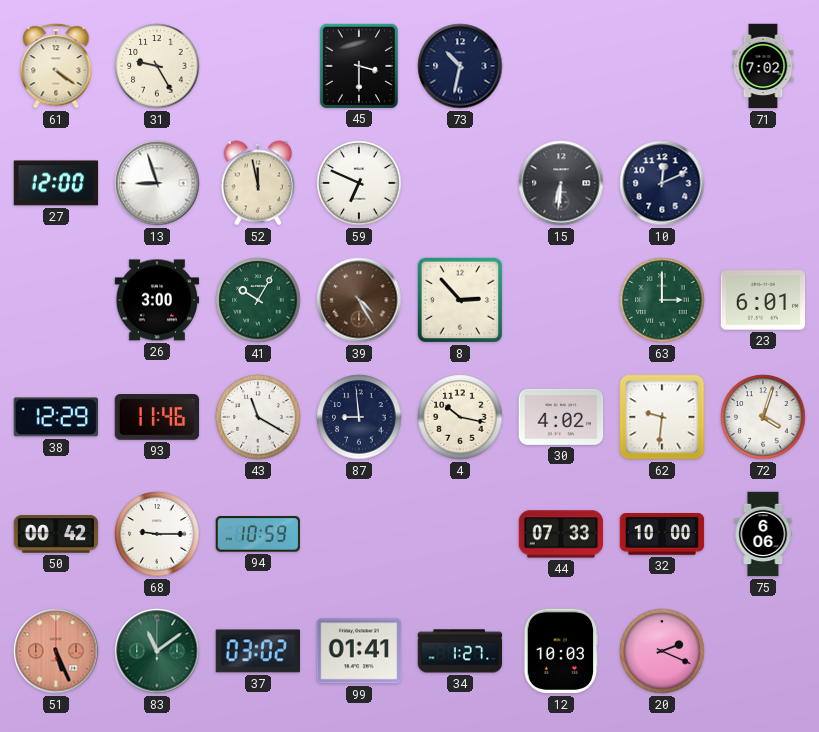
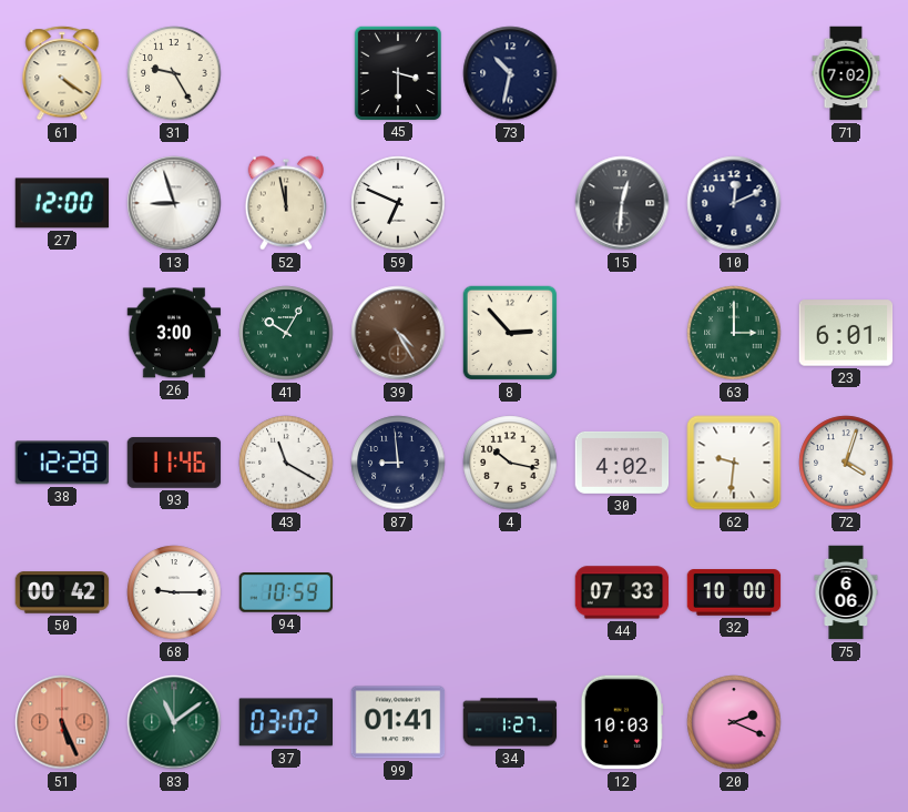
15: 6:31 -> 12:31
38: 12:29 -> 12:28
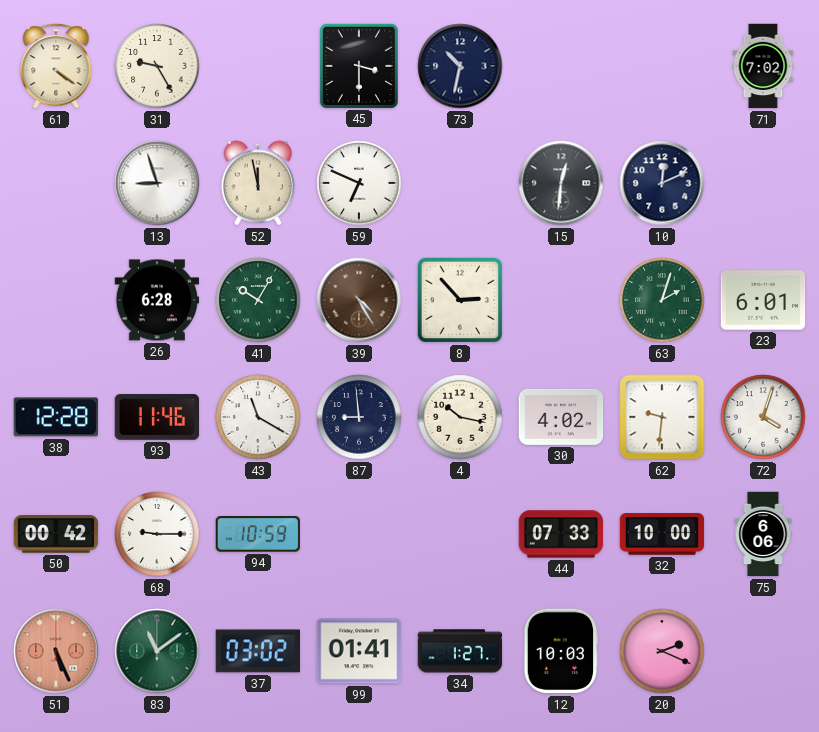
27: 12:00 -> none
26: 3:00 -> 6:28
63: 3:00 -> 2:03
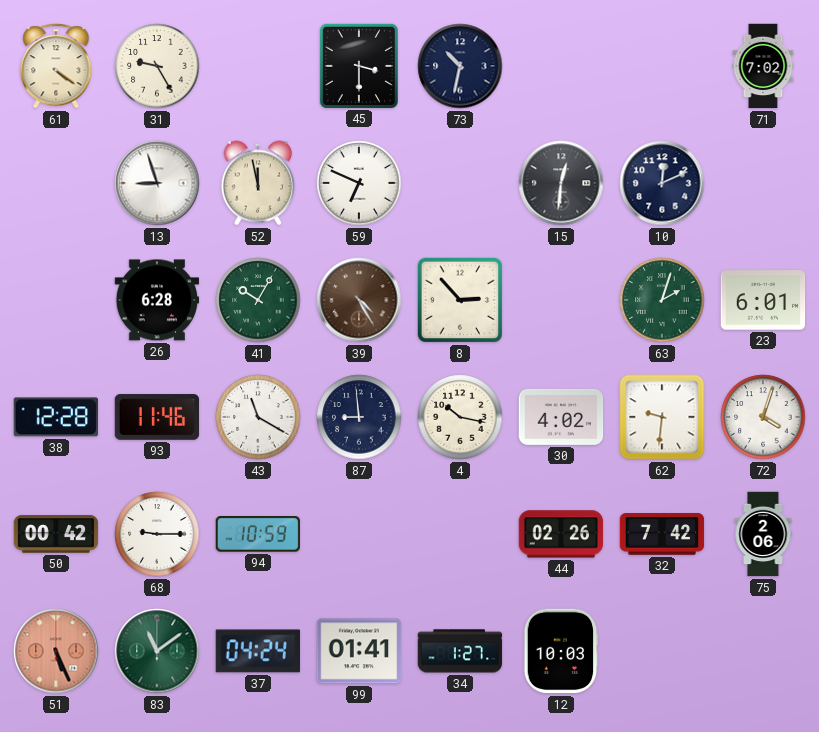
44: 07:33 -> 02:26
32: 10:00 -> 7:42
75: 6:06 -> 2:06
37: 03:02 -> 04:24
20: 2:19 -> none
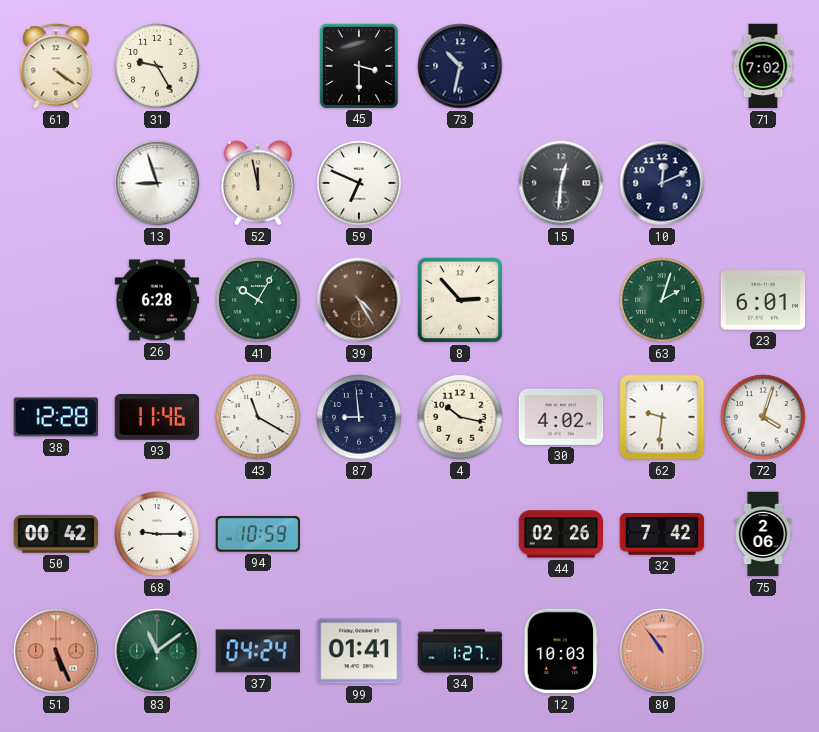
80: none -> 10:54
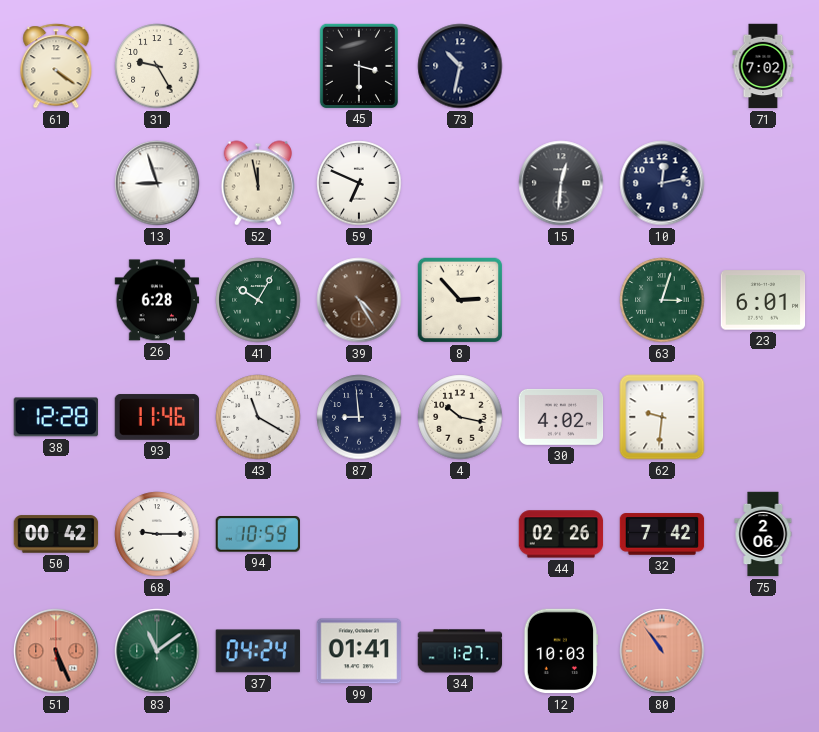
10: 12:11 -> 12:13
63: 2:03 -> 3:03
72: 4:03 -> none
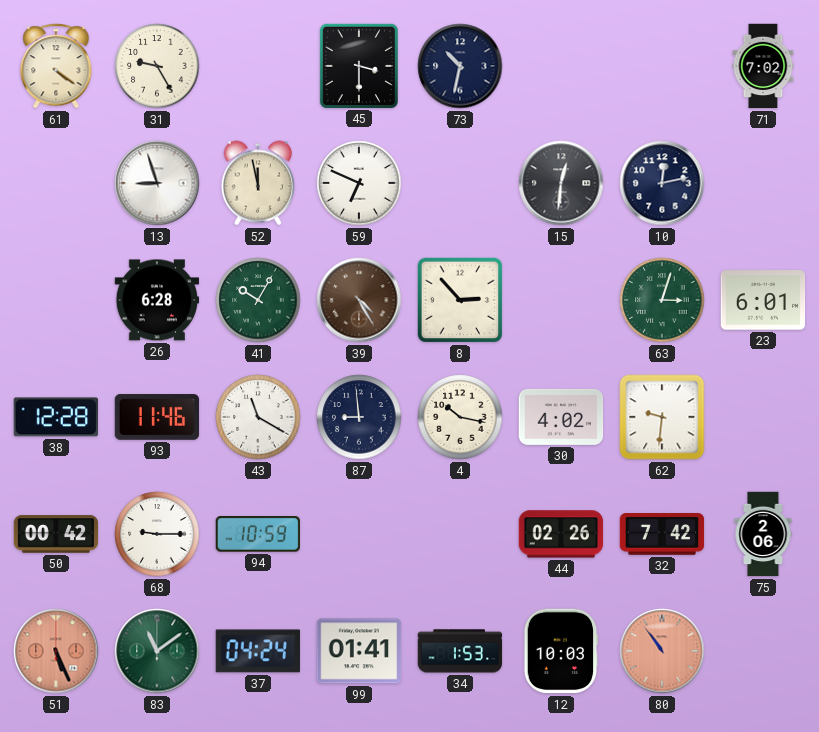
34: 1:27 -> 1:53
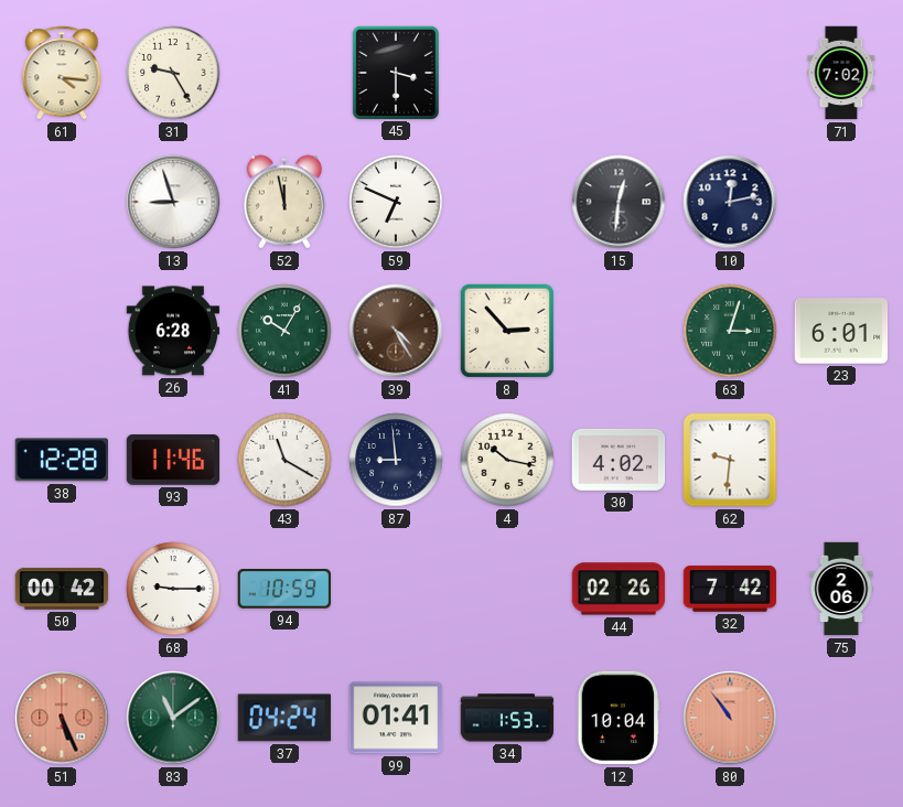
61: 4:21 -> 4:16
73: 10:32 -> none
12: 10:03 -> 10:04
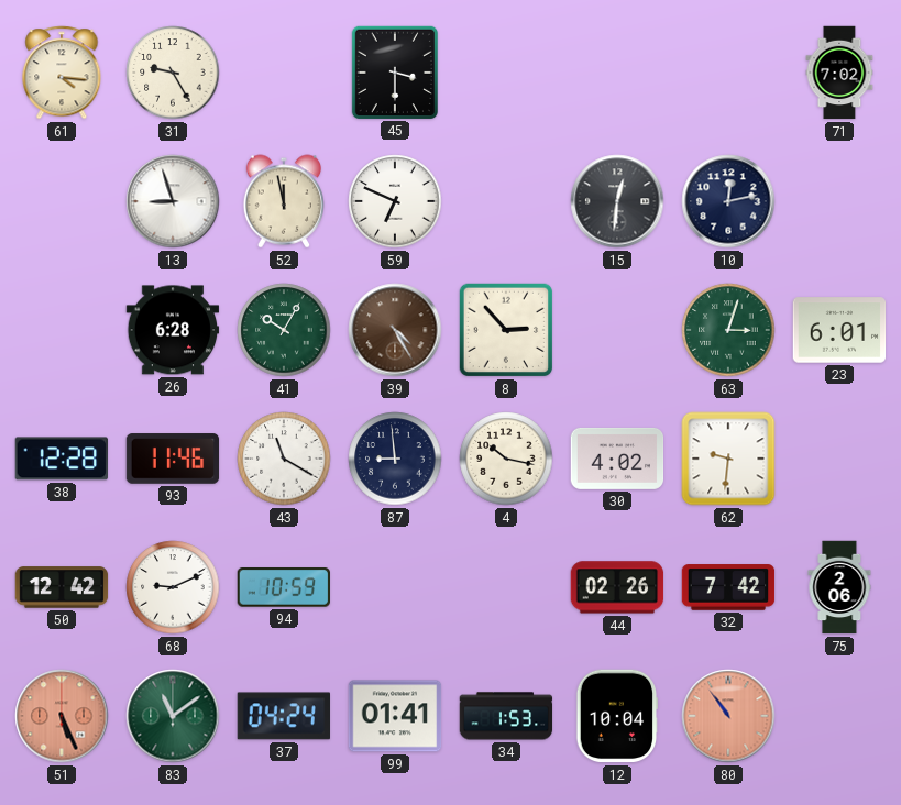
50: 00:42 -> 12:42
68: 9:15 -> 9:11
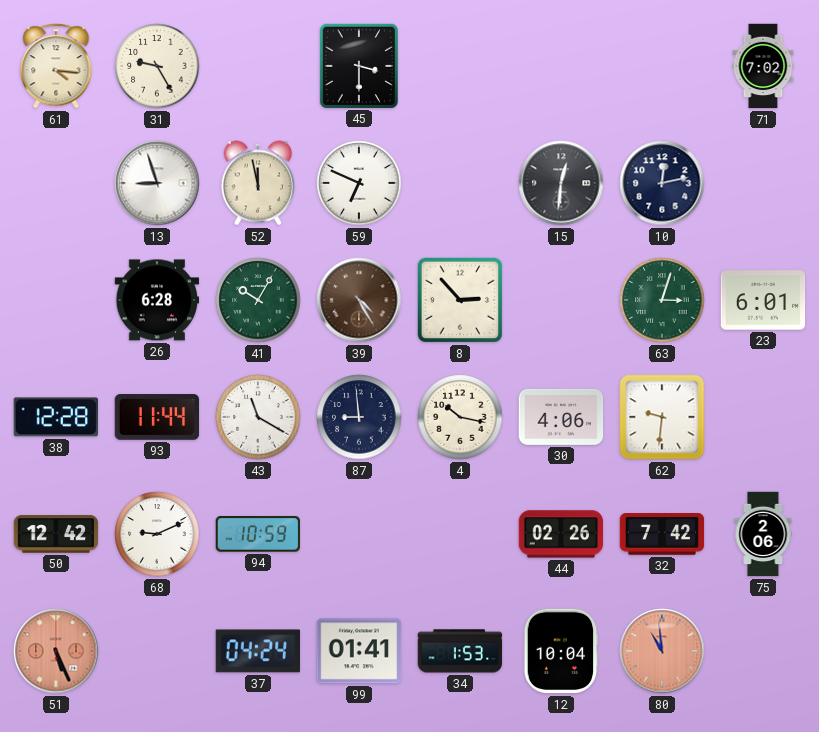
93: 11:46 -> 11:44
30: 4:02 -> 4:06
83: 11:09 -> none
80: 10:54 -> 10:59
